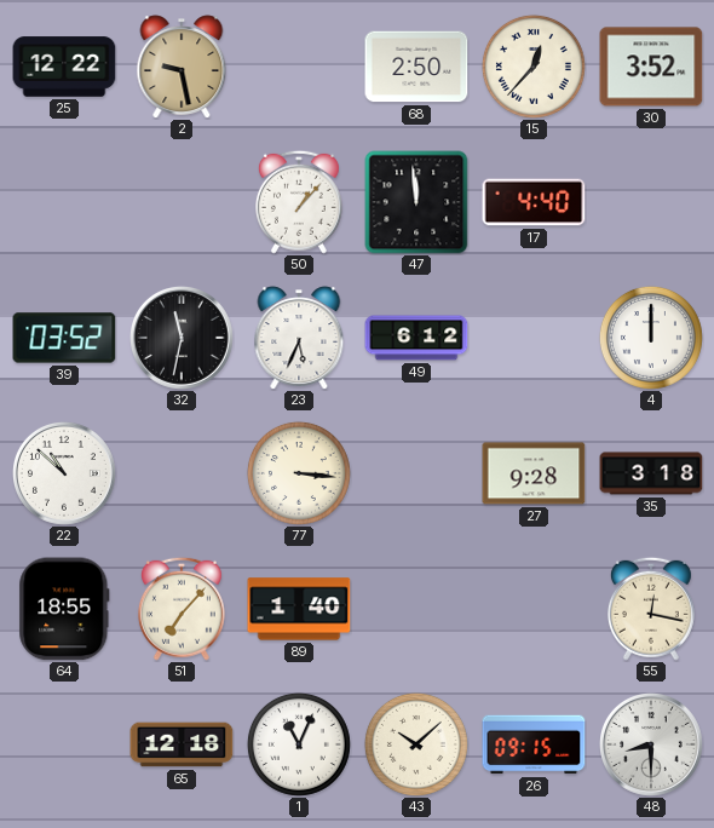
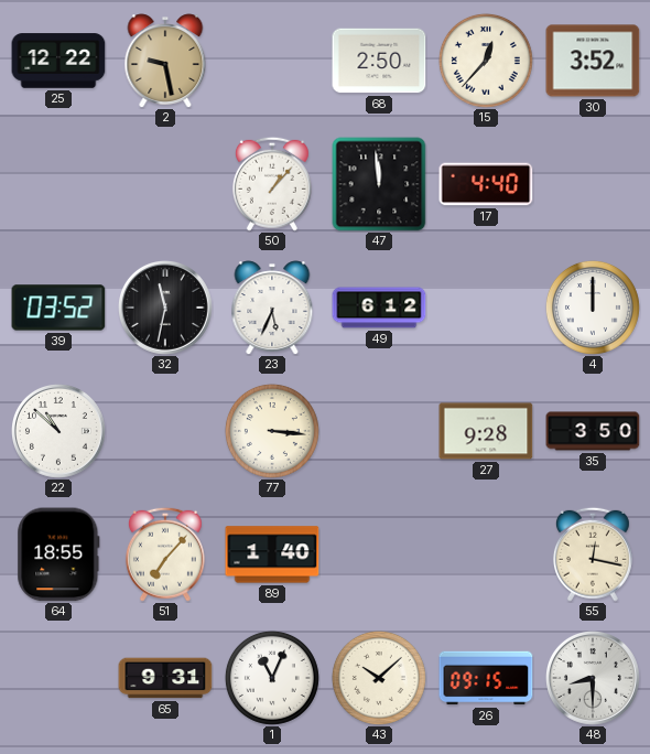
35: 3:18 -> 3:50
65: 12:18 -> 9:31
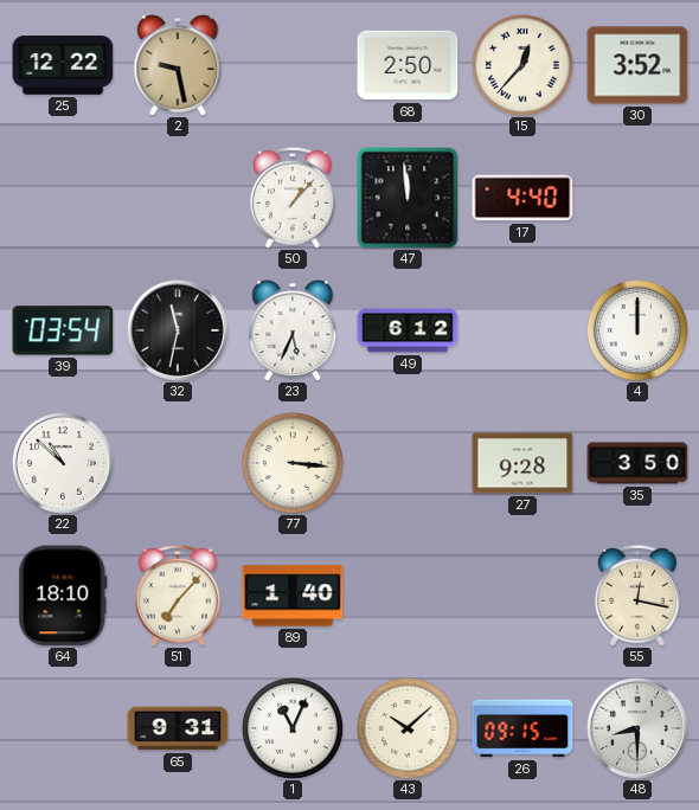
39: 03:52 -> 03:54
64: 18:55 -> 18:10
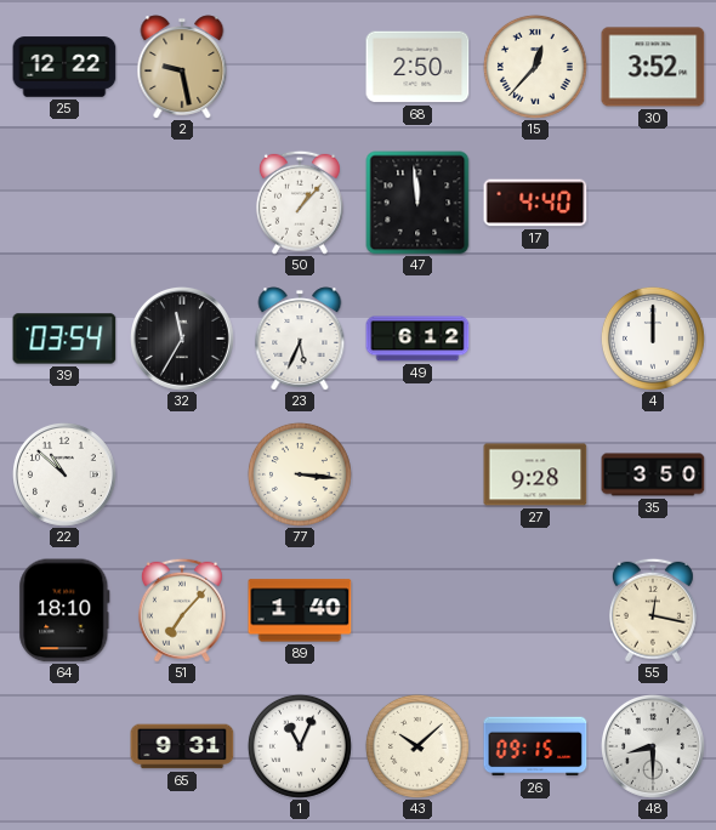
32: 11:32 -> 11:35
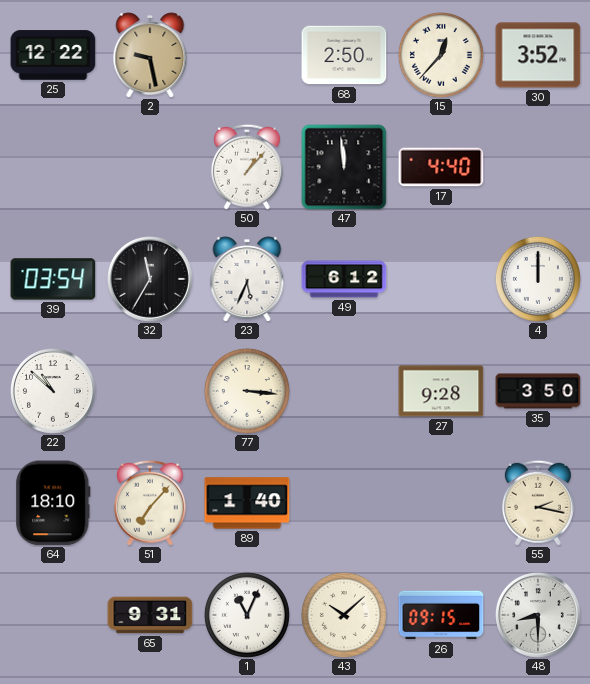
55: 12:17 -> 2:17
